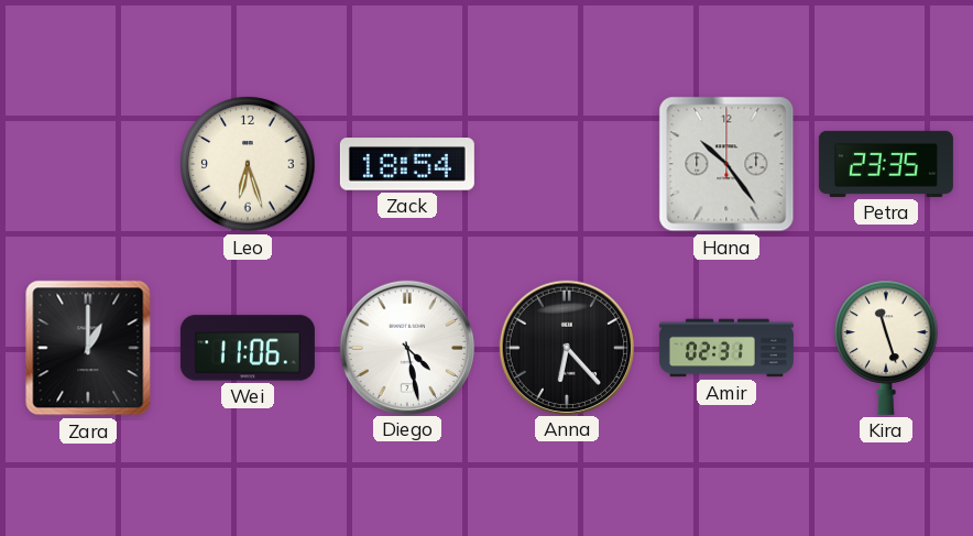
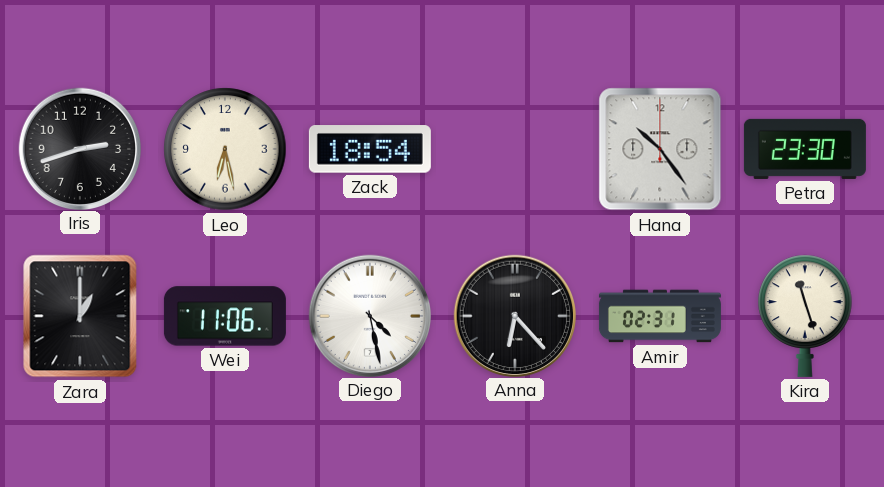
Iris: none -> 2:42
Leo: 6:27 -> 6:28
Petra: 23:35 -> 23:30
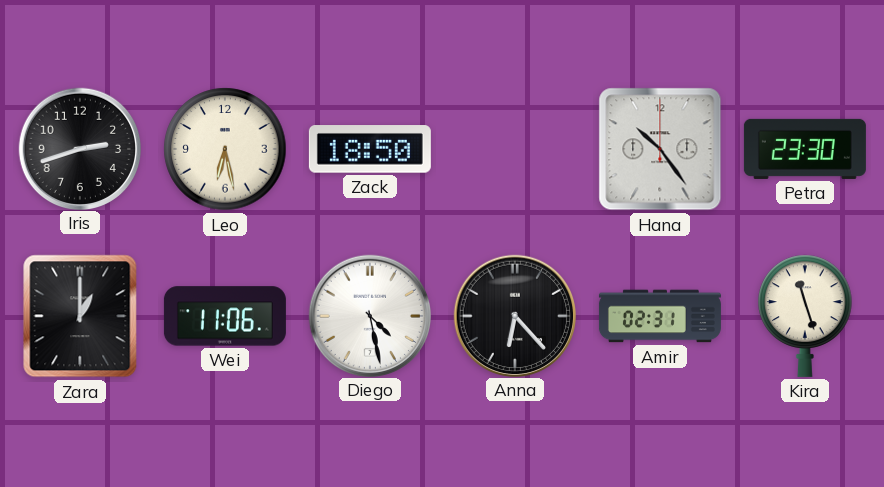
Zack: 18:54 -> 18:50
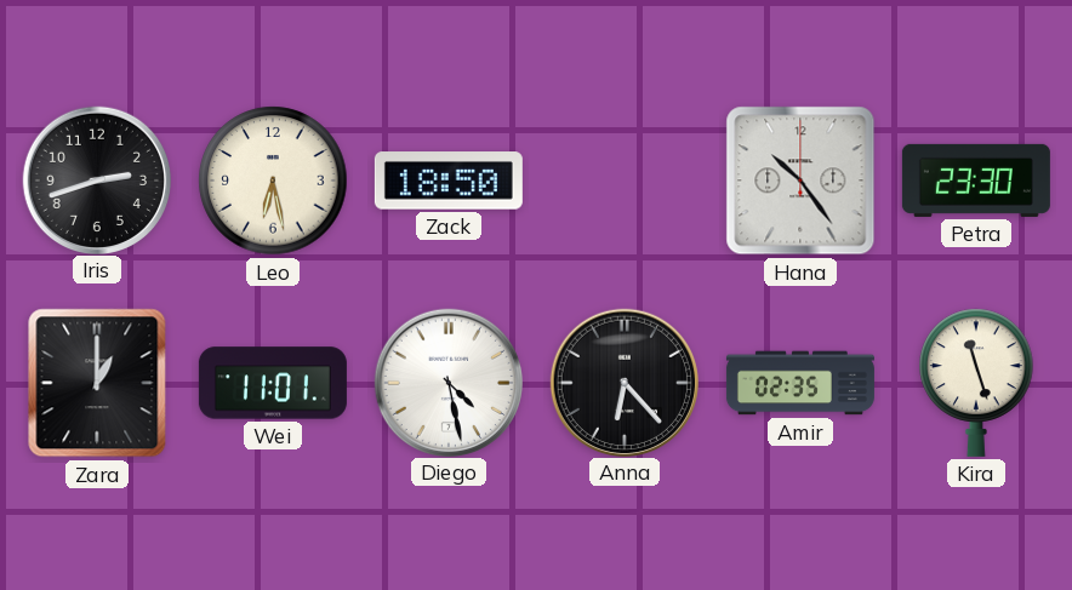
Wei: 11:06 -> 11:01
Amir: 02:31 -> 02:35
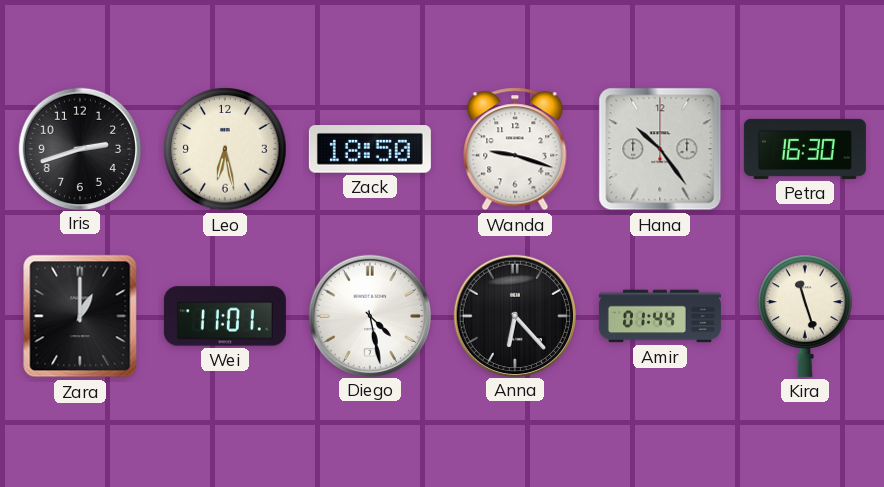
Wanda: none -> 9:18
Petra: 23:30 -> 16:30
Amir: 02:35 -> 01:44
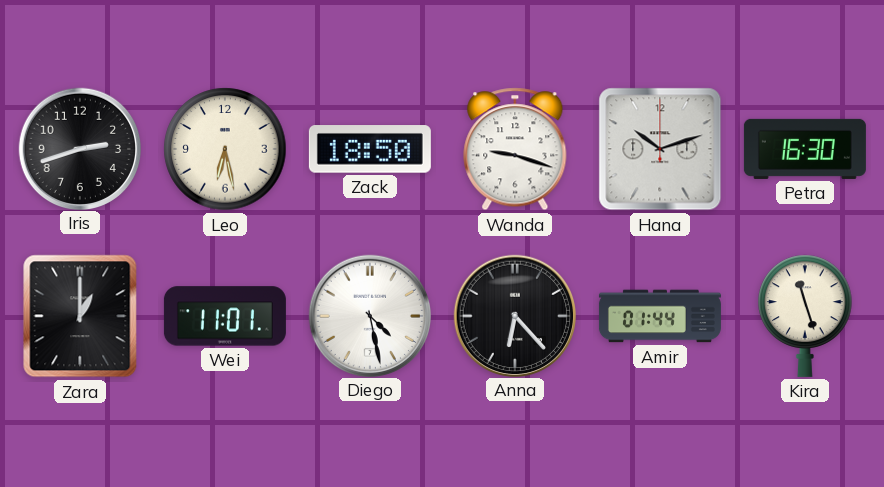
Hana: 10:24 -> 10:12
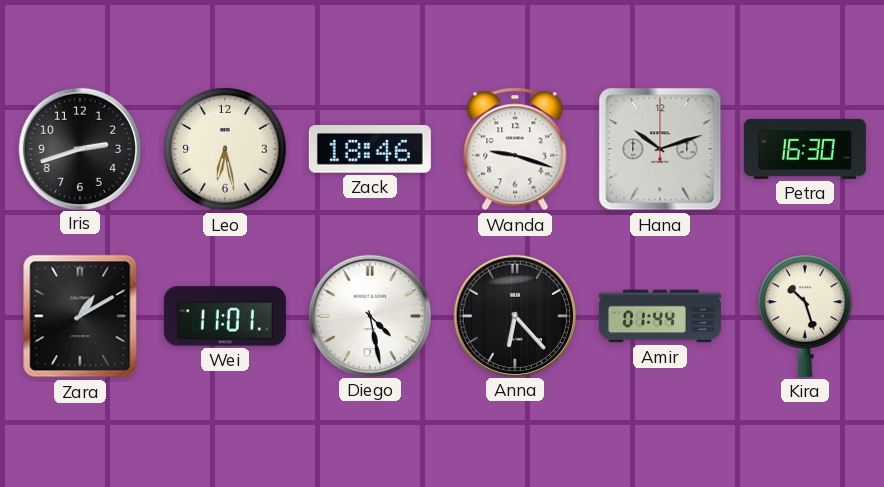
Zack: 18:50 -> 18:46
Zara: 1:00 -> 1:10
Kira: 11:27 -> 10:27
